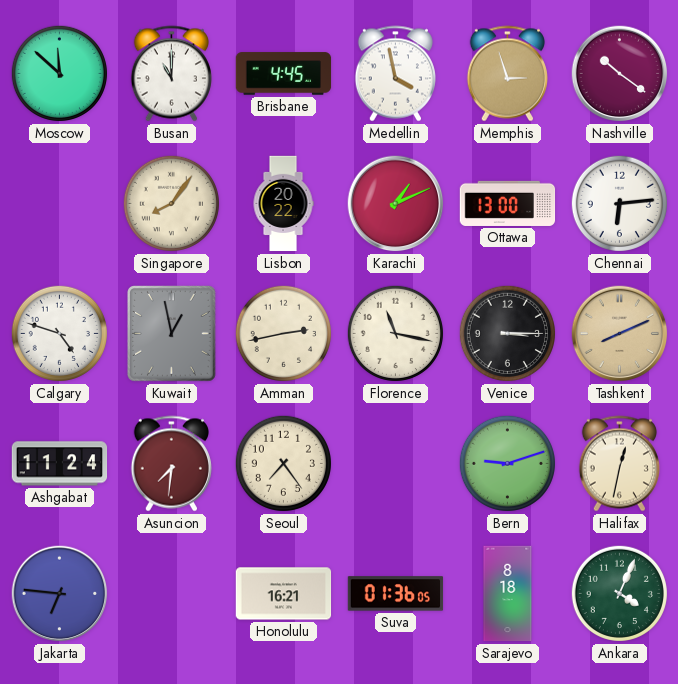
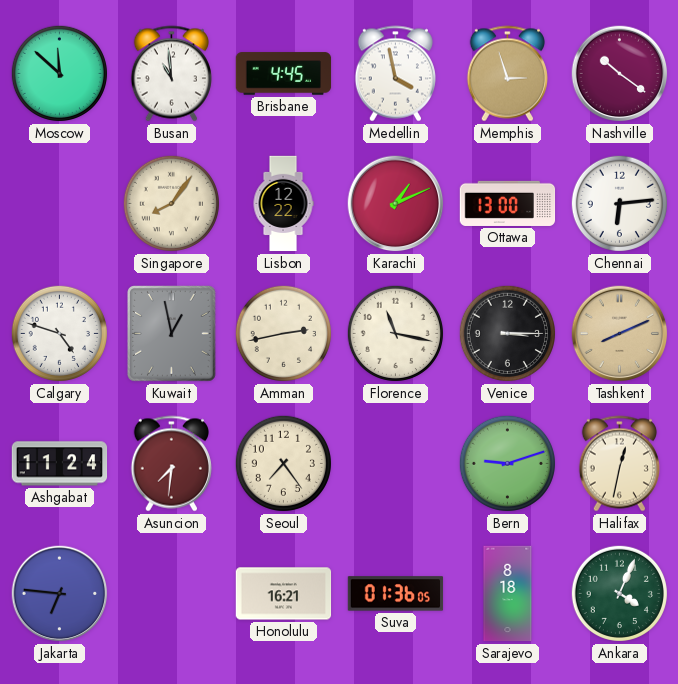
Busan: 11:00 -> 10:59
Lisbon: 20:22 -> 12:22
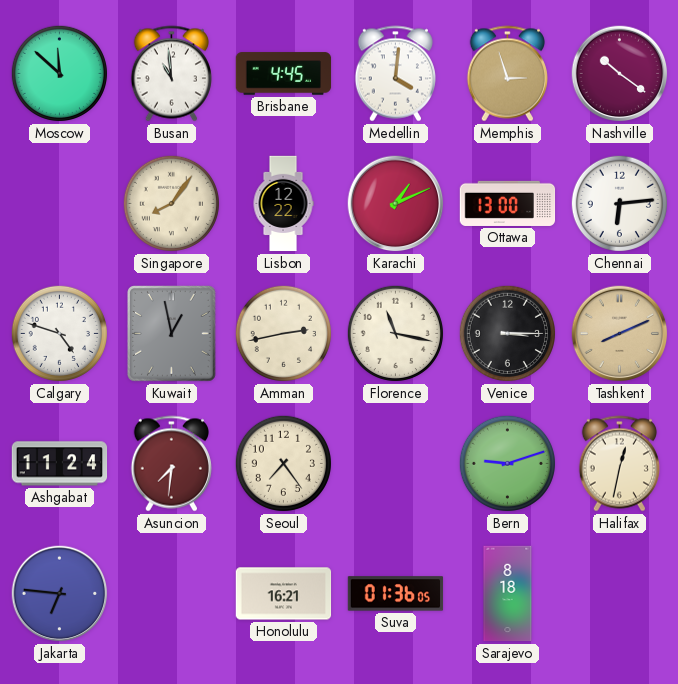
Medellin: 3:58 -> 4:01
Ankara: 4:04 -> none
